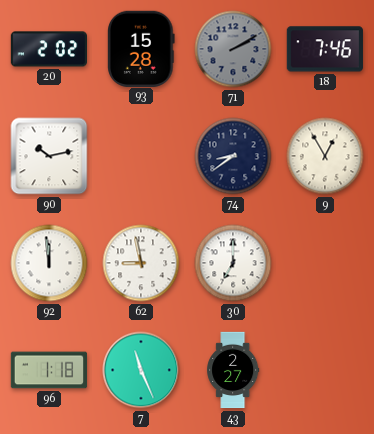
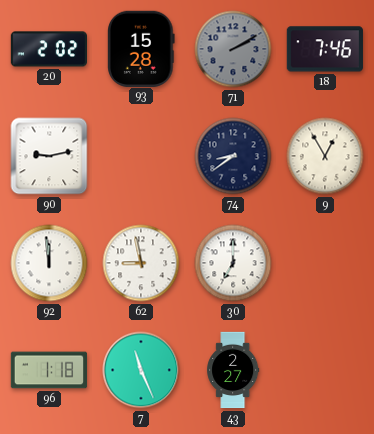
90: 10:13 -> 9:13
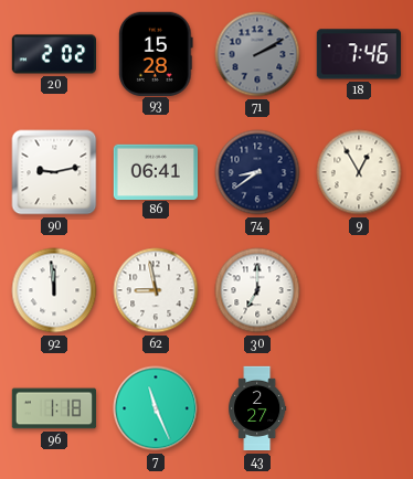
86: none -> 06:41
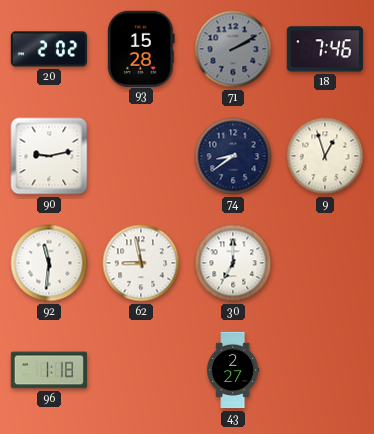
86: 06:41 -> none
9: 12:55 -> 12:57
92: 11:59 -> 11:31
7: 11:26 -> none
